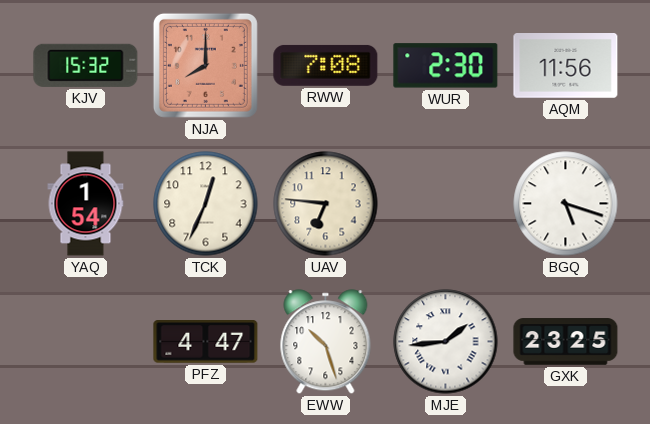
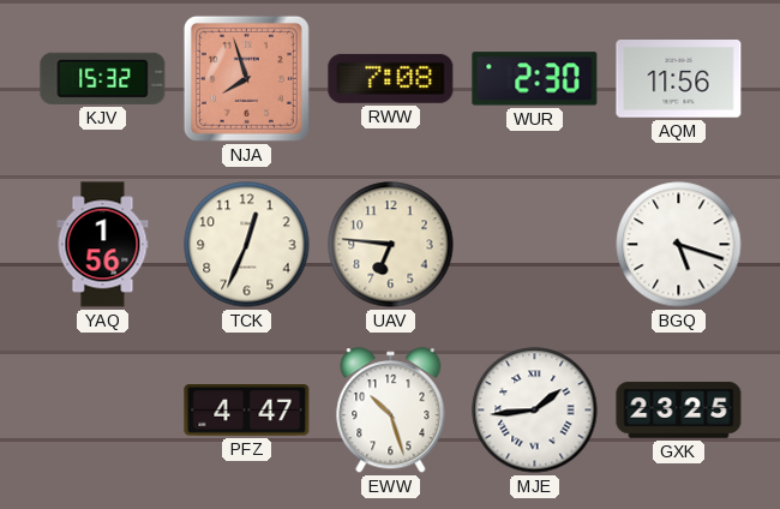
NJA: 8:00 -> 7:57
YAQ: 1:54 -> 1:56
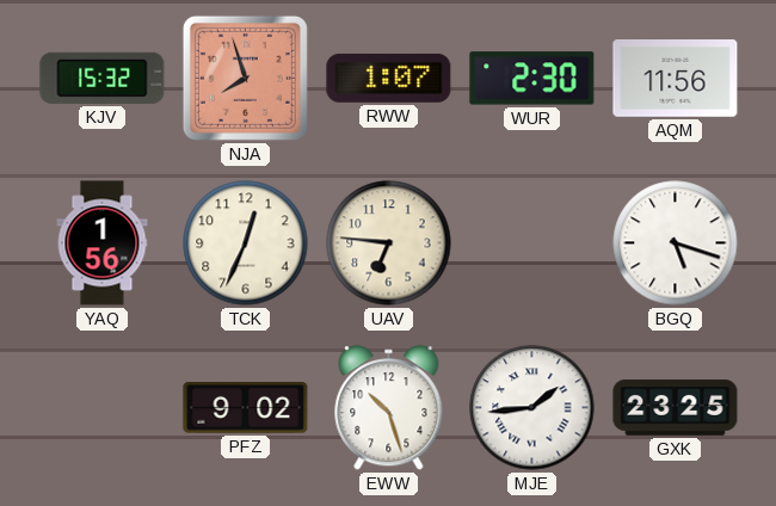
RWW: 7:08 -> 1:07
PFZ: 4:47 -> 9:02
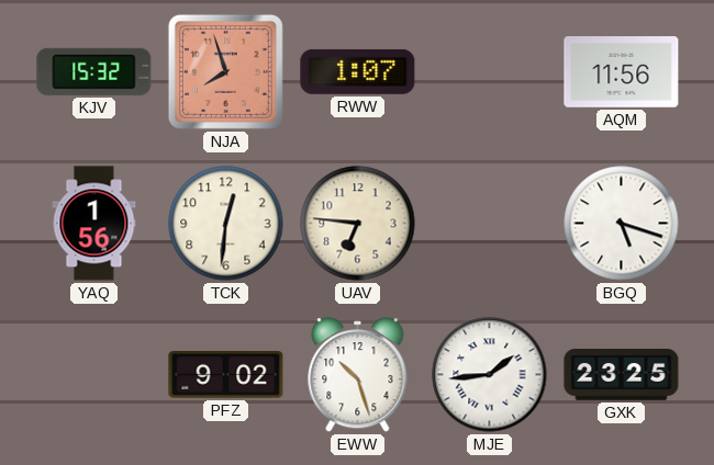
WUR: 2:30 -> none
TCK: 12:34 -> 12:31
